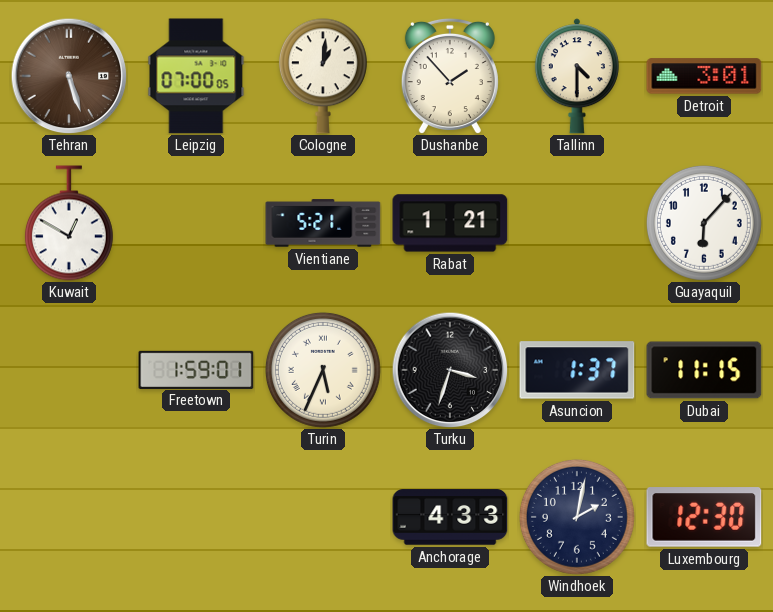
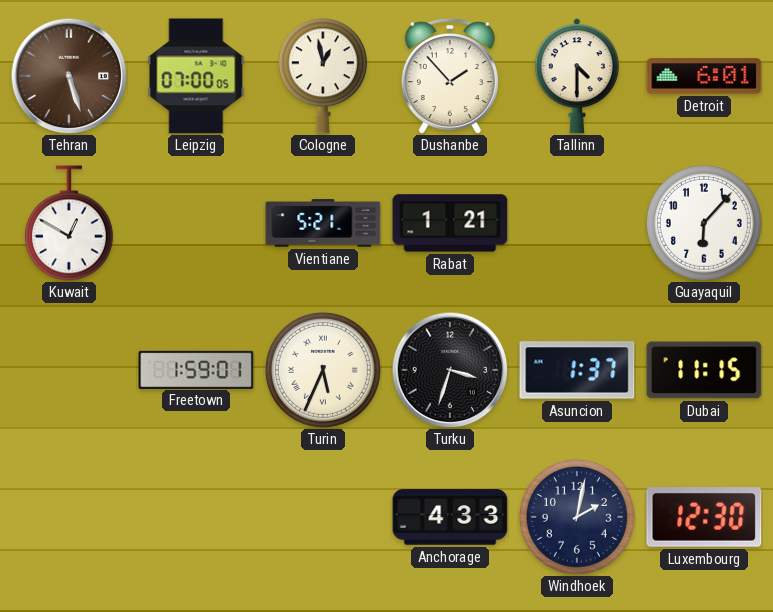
Cologne: 1:01 -> 12:58
Detroit: 3:01 -> 6:01
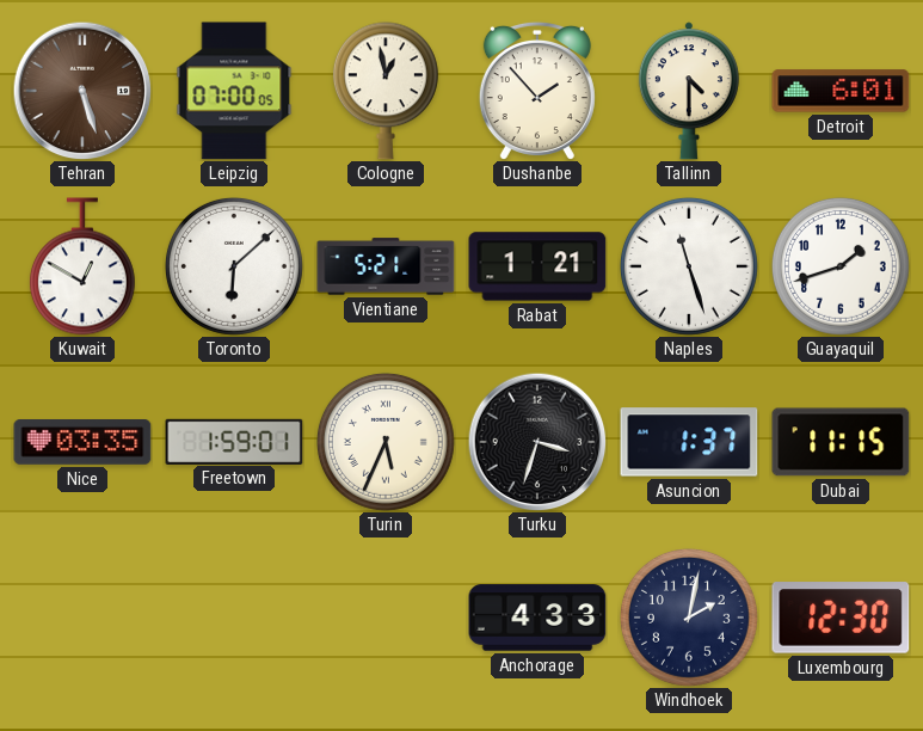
Toronto: none -> 6:08
Naples: none -> 11:27
Guayaquil: 6:07 -> 1:42
Nice: none -> 03:35
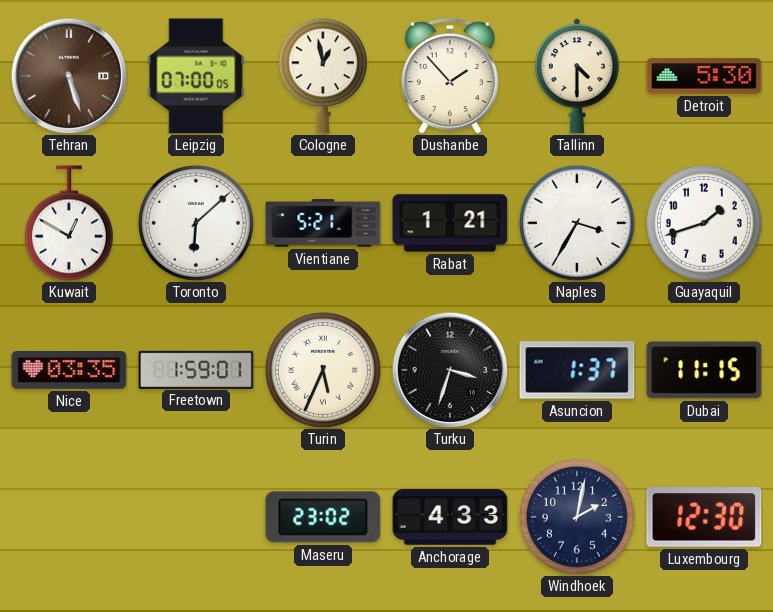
Detroit: 6:01 -> 5:30
Naples: 11:27 -> 3:35
Maseru: none -> 23:02
